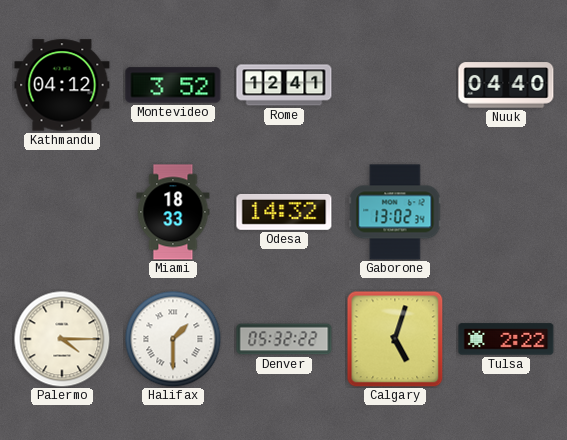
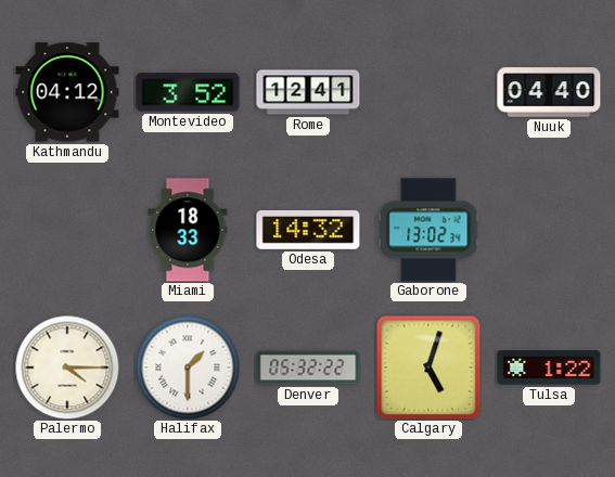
Tulsa: 2:22 -> 1:22
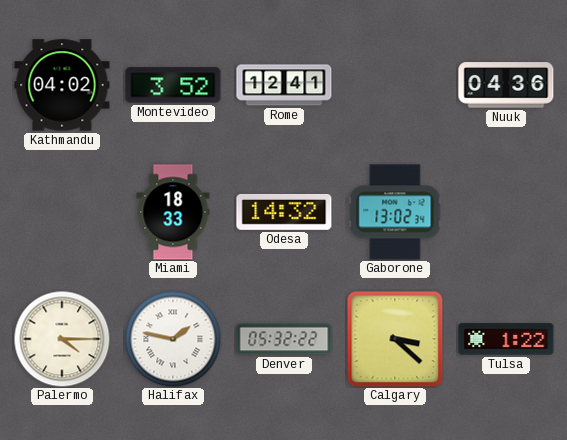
Kathmandu: 04:12 -> 04:02
Nuuk: 04:40 -> 04:36
Halifax: 1:30 -> 1:47
Calgary: 5:03 -> 3:22
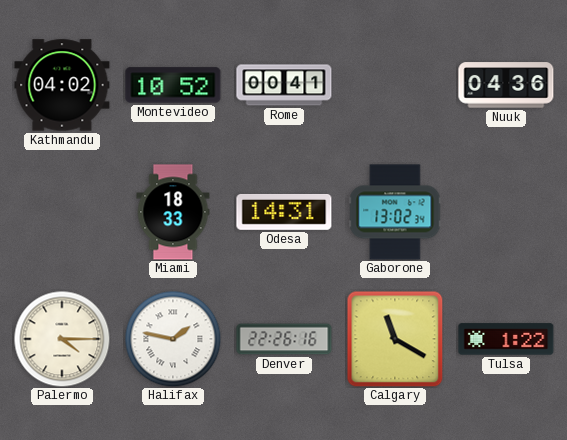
Montevideo: 3:52 -> 10:52
Rome: 12:41 -> 00:41
Odesa: 14:32 -> 14:31
Denver: 05:32 -> 22:26
Calgary: 3:22 -> 11:20
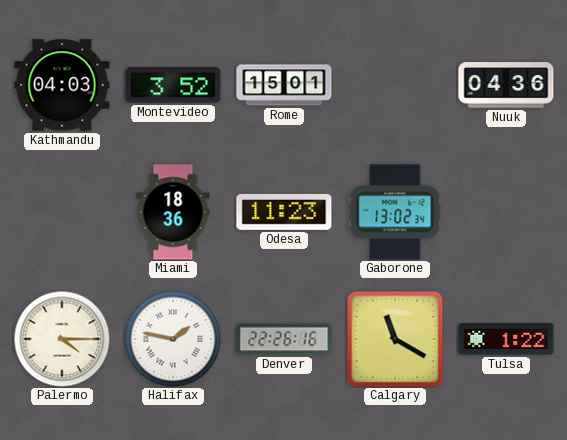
Kathmandu: 04:02 -> 04:03
Montevideo: 10:52 -> 3:52
Rome: 00:41 -> 15:01
Miami: 18:33 -> 18:36
Odesa: 14:31 -> 11:23
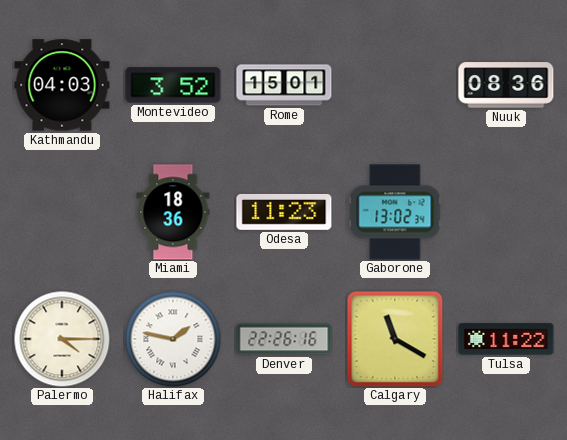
Nuuk: 04:36 -> 08:36
Tulsa: 1:22 -> 11:22
